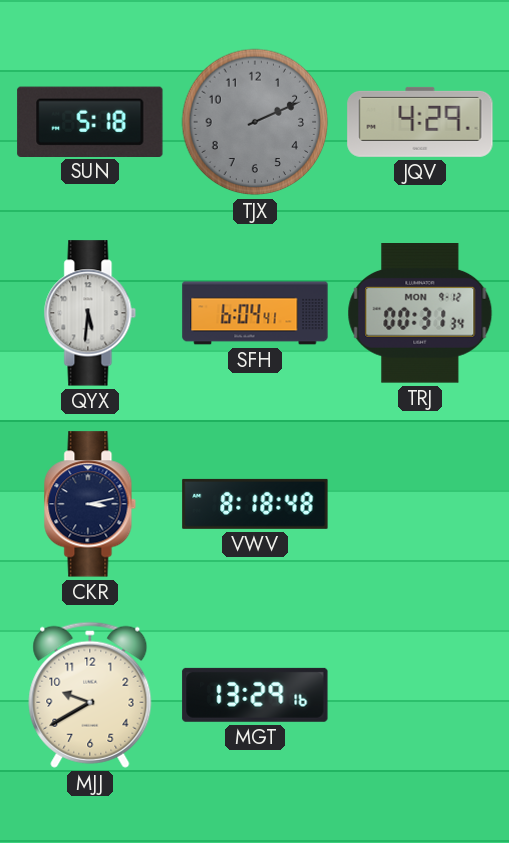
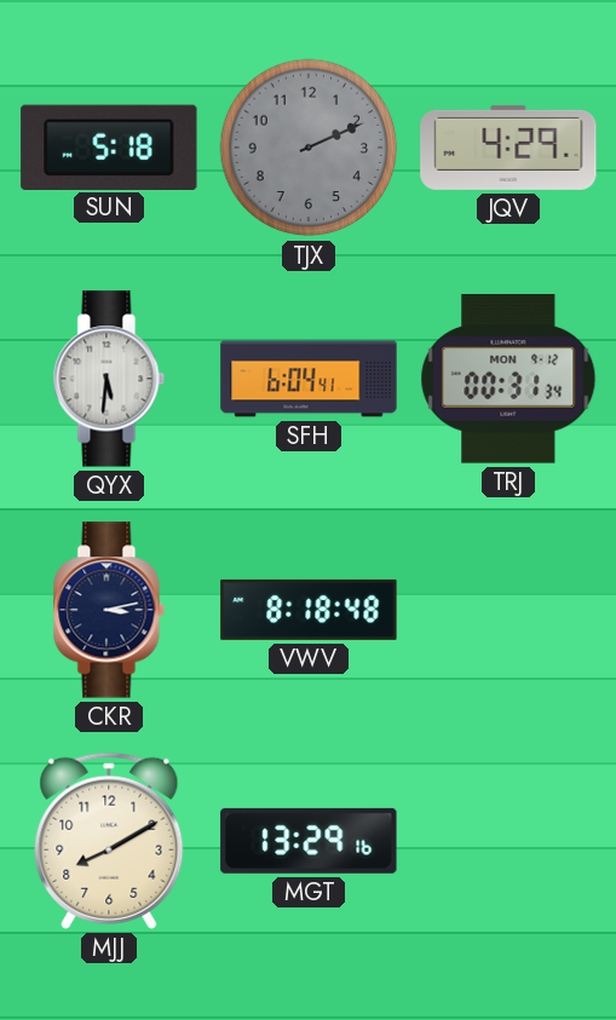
MJJ: 9:40 -> 8:10
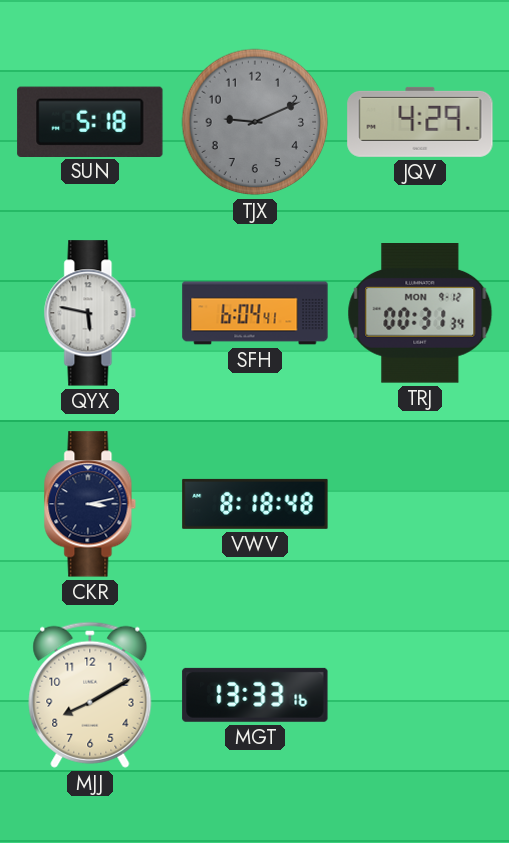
TJX: 2:11 -> 9:11
QYX: 5:31 -> 5:47
MGT: 13:29 -> 13:33
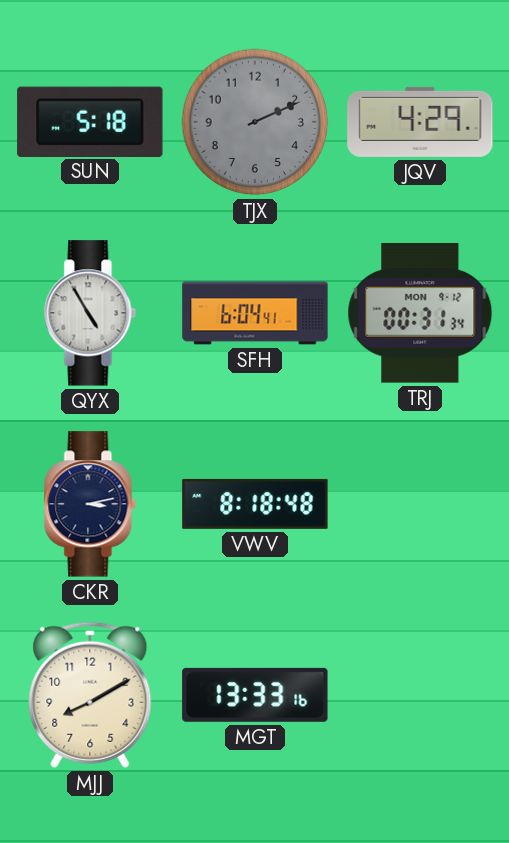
TJX: 9:11 -> 2:11
QYX: 5:47 -> 4:55
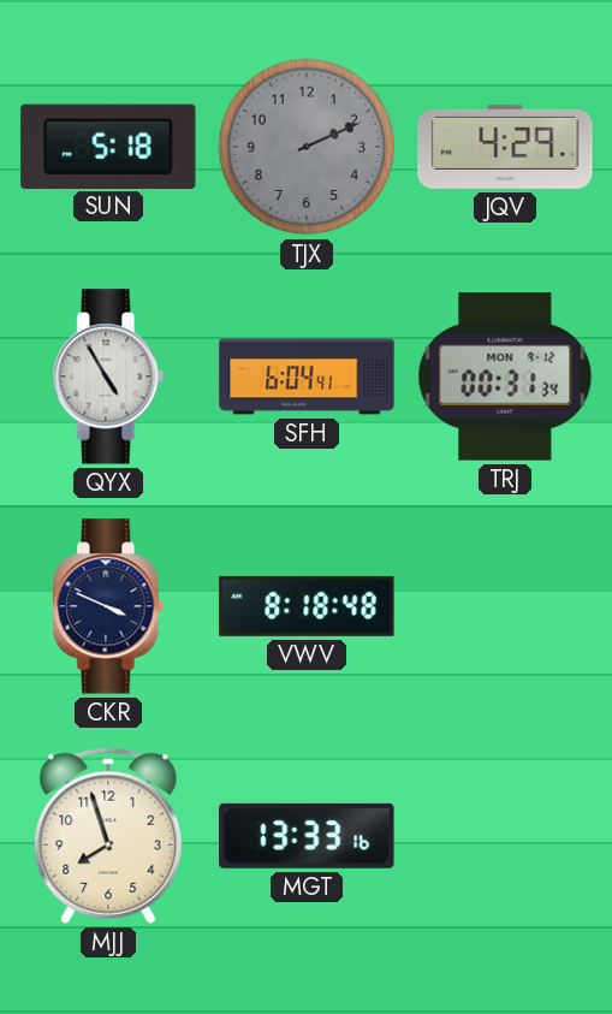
CKR: 3:13 -> 3:49
MJJ: 8:10 -> 7:57
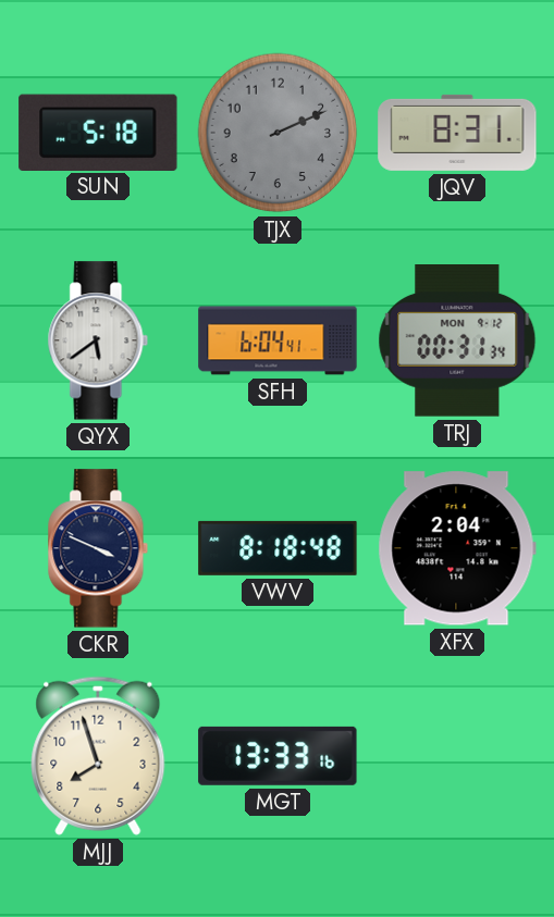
JQV: 4:29 -> 8:31
QYX: 4:55 -> 5:39
XFX: none -> 2:04
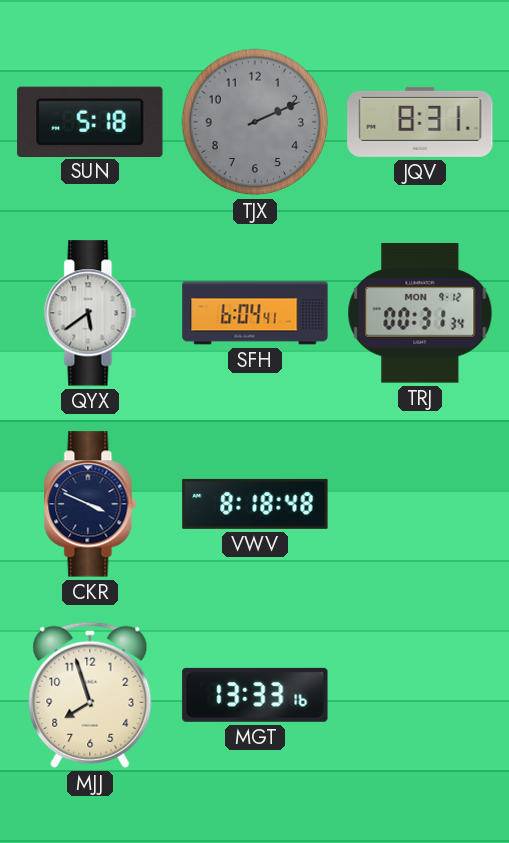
XFX: 2:04 -> none
